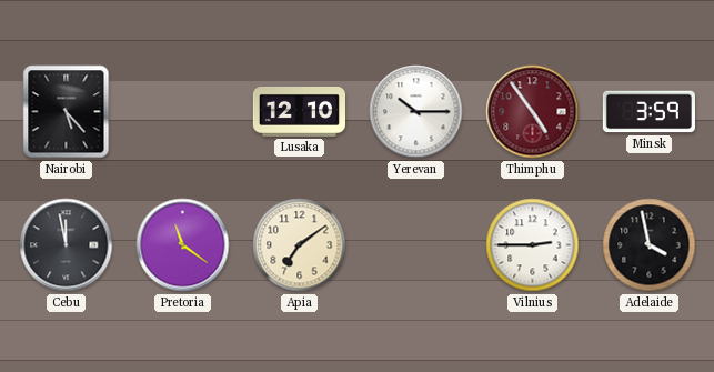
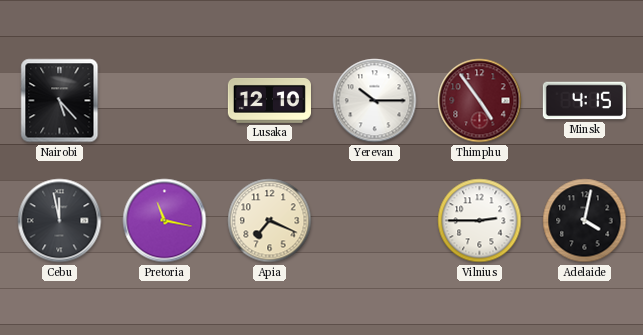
Minsk: 3:59 -> 4:15
Pretoria: 11:21 -> 11:17
Apia: 7:09 -> 7:19
Adelaide: 3:58 -> 4:02
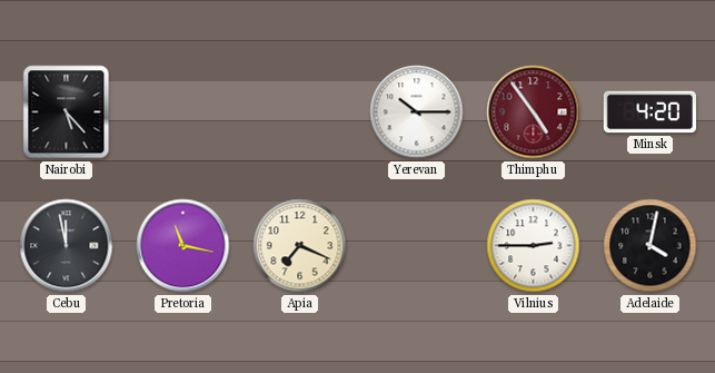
Lusaka: 12:10 -> none
Minsk: 4:15 -> 4:20
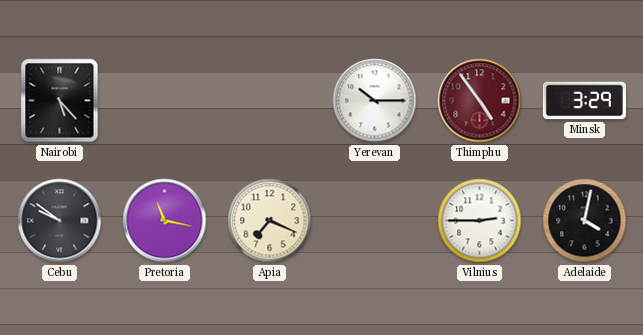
Minsk: 4:20 -> 3:29
Cebu: 11:58 -> 9:51
